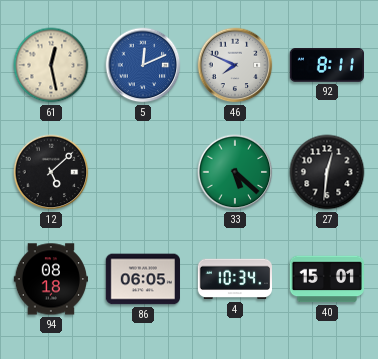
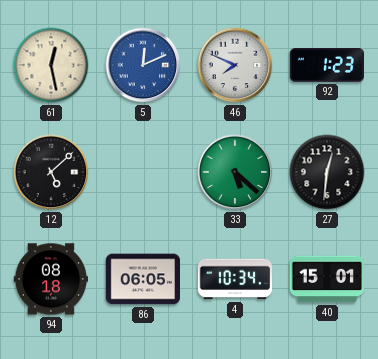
92: 8:11 -> 1:23
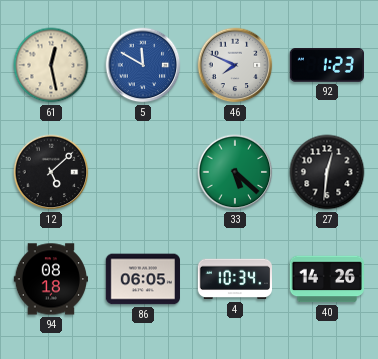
5: 12:11 -> 11:50
40: 15:01 -> 14:26
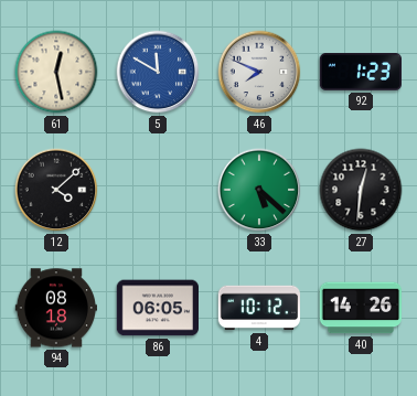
12: 5:08 -> 4:08
4: 10:34 -> 10:12
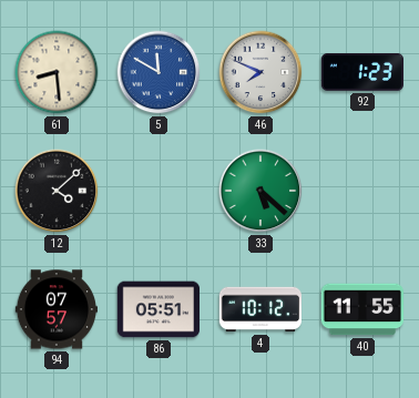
61: 12:28 -> 8:29
27: 12:31 -> none
94: 08:18 -> 07:57
86: 06:05 -> 05:51
40: 14:26 -> 11:55
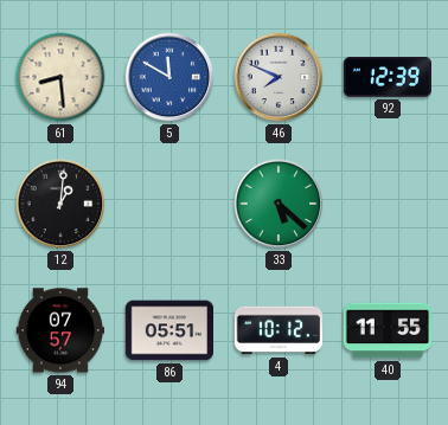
92: 1:23 -> 12:39
12: 4:08 -> 1:01
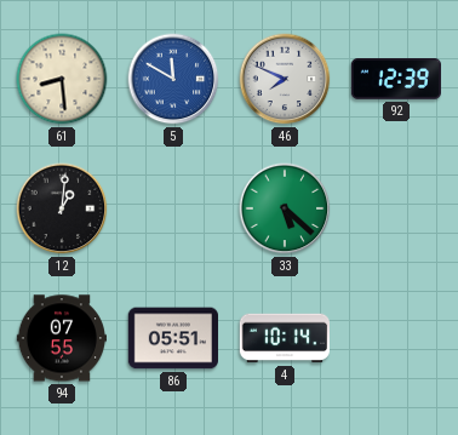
94: 07:57 -> 07:55
4: 10:12 -> 10:14
40: 11:55 -> none
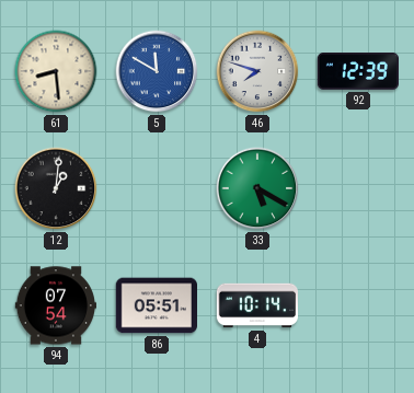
46: 7:49 -> 7:48
33: 5:22 -> 5:20
94: 07:55 -> 07:54
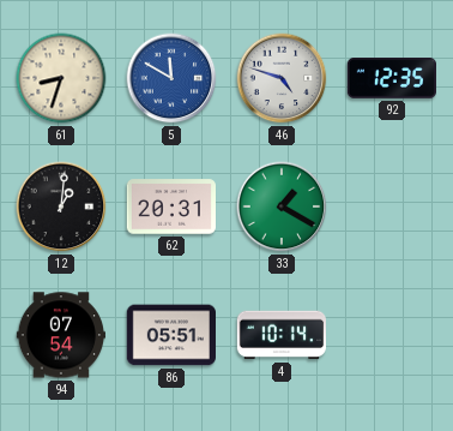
61: 8:29 -> 8:33
46: 7:48 -> 4:48
92: 12:39 -> 12:35
62: none -> 20:31
33: 5:20 -> 1:20
